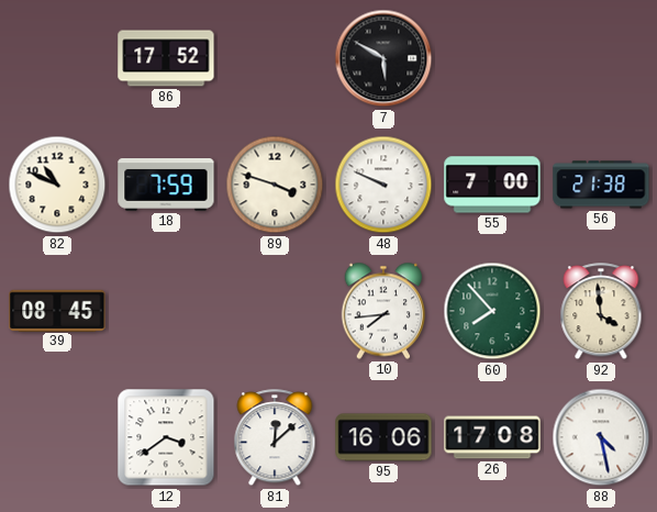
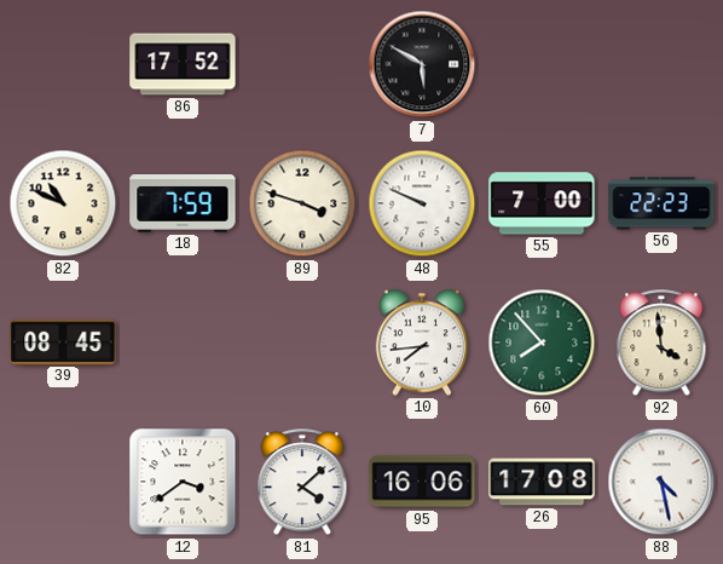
56: 21:38 -> 22:23
81: 12:08 -> 4:08
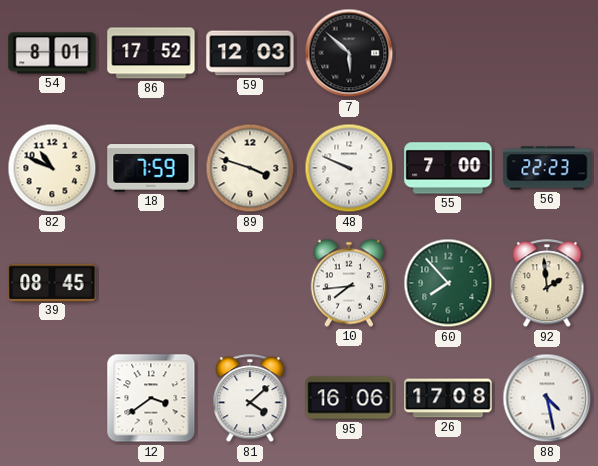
54: none -> 8:01
59: none -> 12:03
7: 5:50 -> 5:52
92: 3:59 -> 1:59
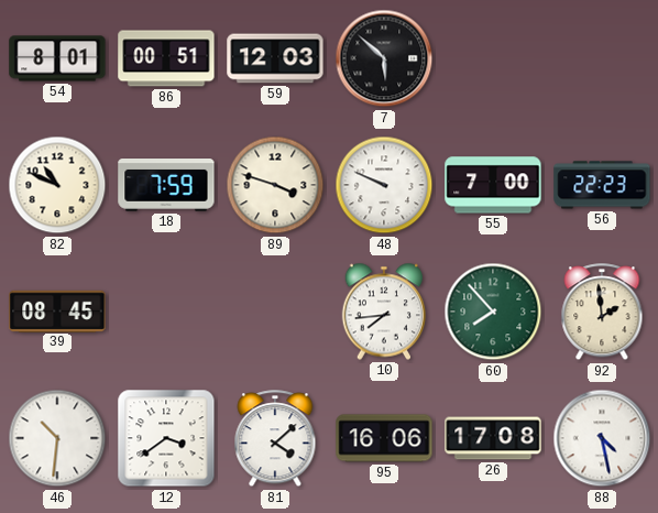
86: 17:52 -> 00:51
46: none -> 10:31
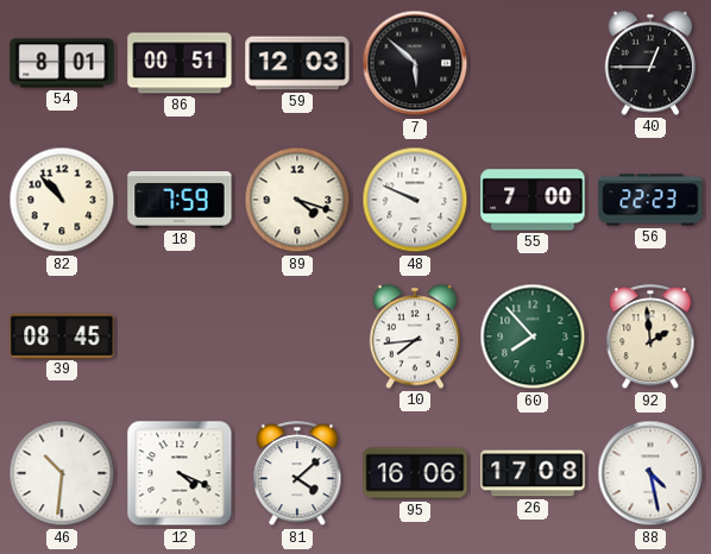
40: none -> 12:45
82: 10:49 -> 10:53
89: 3:48 -> 4:18
12: 3:39 -> 4:19
